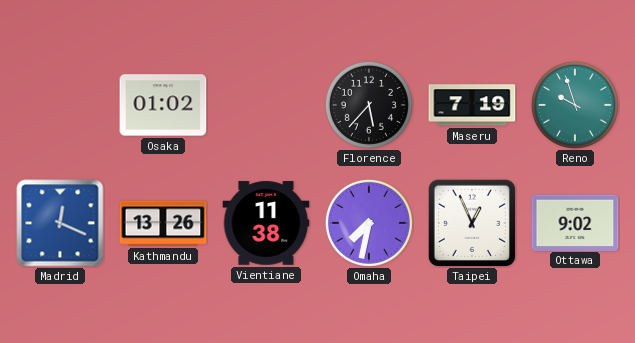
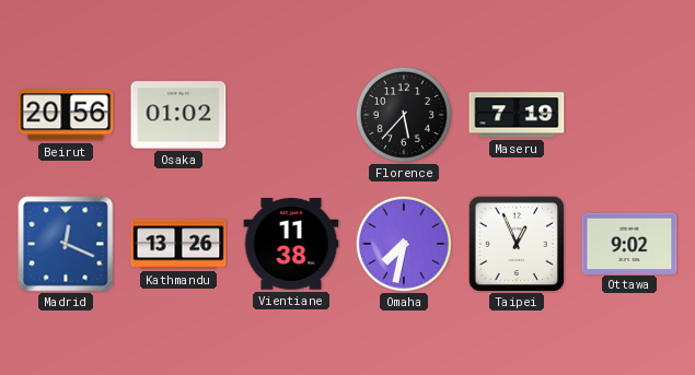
Beirut: none -> 20:56
Reno: 9:57 -> none
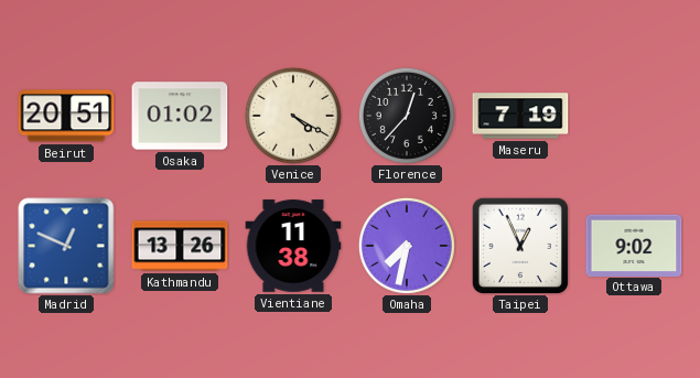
Beirut: 20:56 -> 20:51
Venice: none -> 4:20
Florence: 5:37 -> 12:37
Madrid: 12:19 -> 12:49
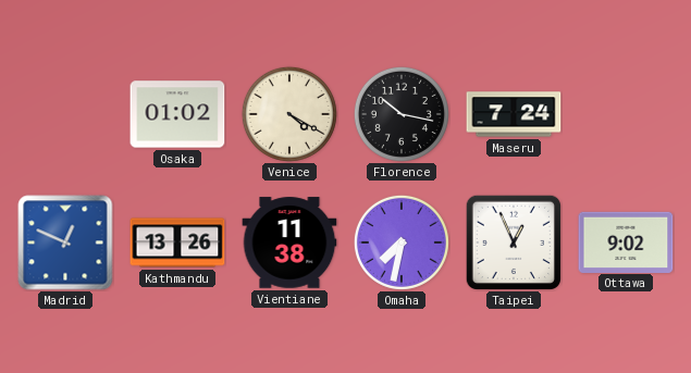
Beirut: 20:51 -> none
Florence: 12:37 -> 10:17
Maseru: 7:19 -> 7:24
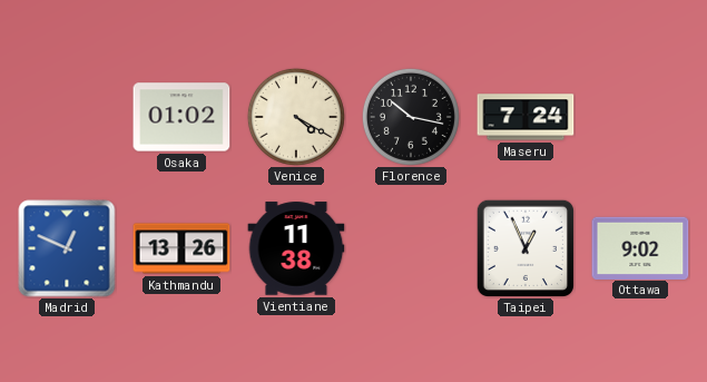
Omaha: 7:32 -> none
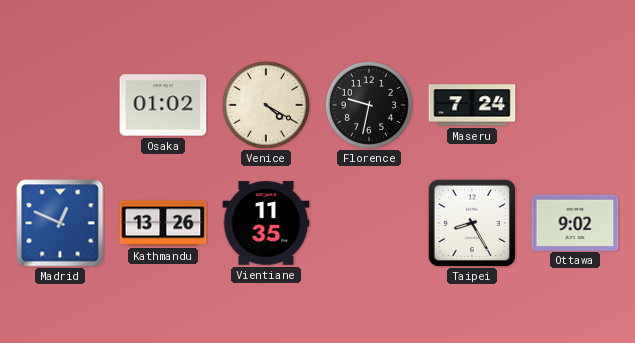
Florence: 10:17 -> 9:32
Vientiane: 11:38 -> 11:35
Taipei: 12:56 -> 8:25
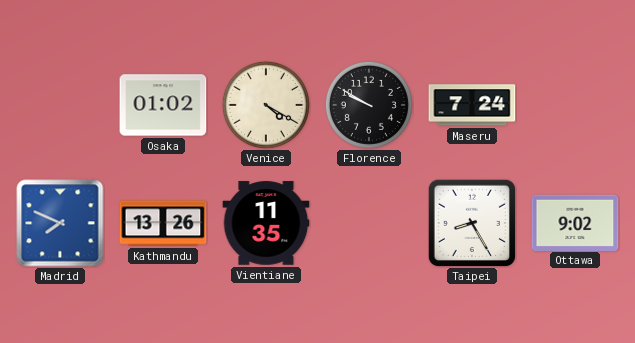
Florence: 9:32 -> 9:50
Madrid: 12:49 -> 7:49
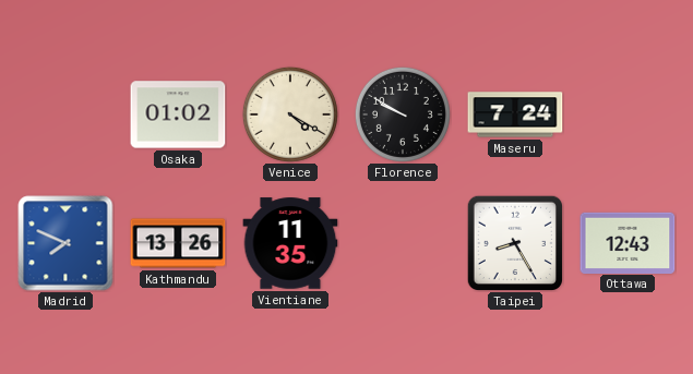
Ottawa: 9:02 -> 12:43
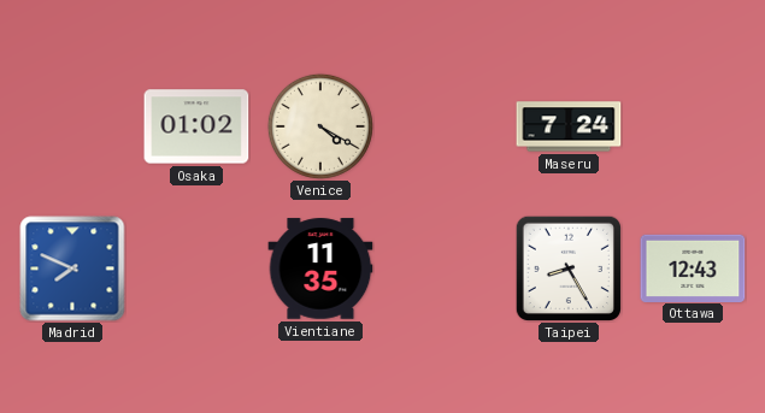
Florence: 9:50 -> none
Kathmandu: 13:26 -> none
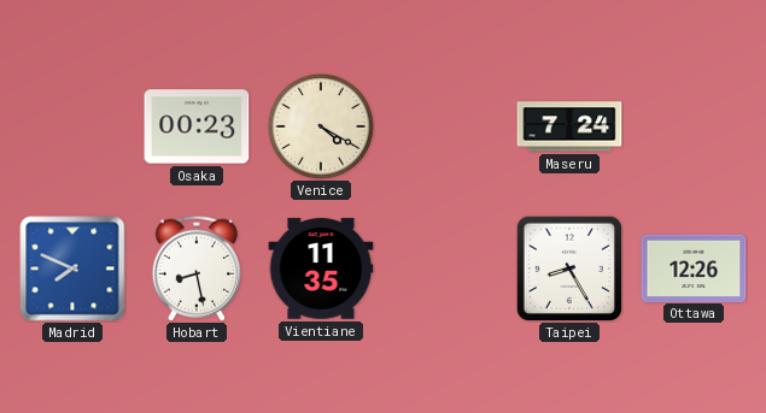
Osaka: 01:02 -> 00:23
Hobart: none -> 8:28
Ottawa: 12:43 -> 12:26
